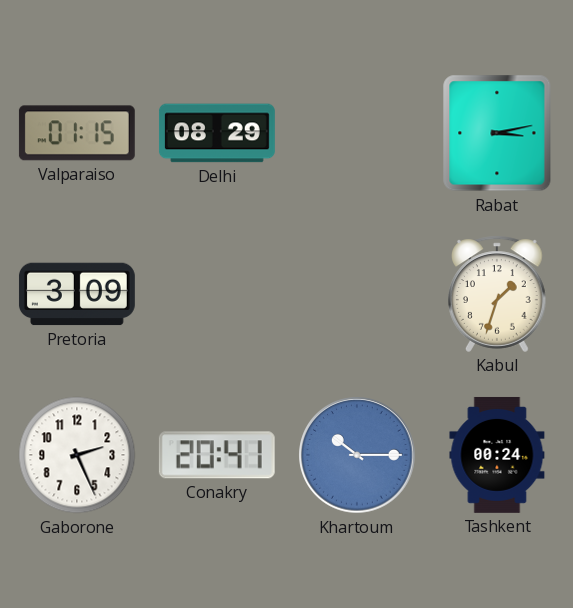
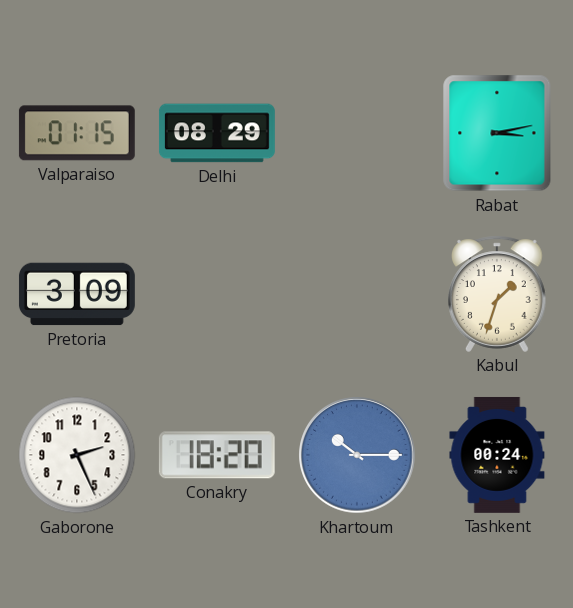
Conakry: 20:41 -> 18:20
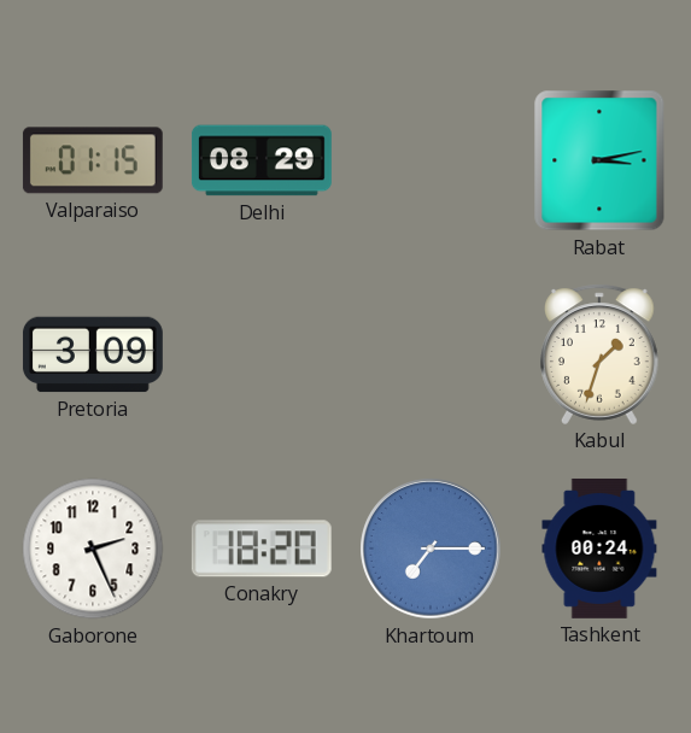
Khartoum: 10:15 -> 7:15
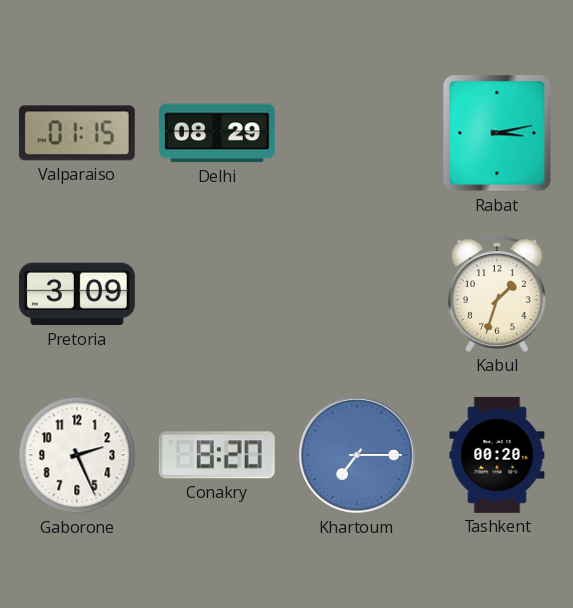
Conakry: 18:20 -> 8:20
Tashkent: 00:24 -> 00:20
